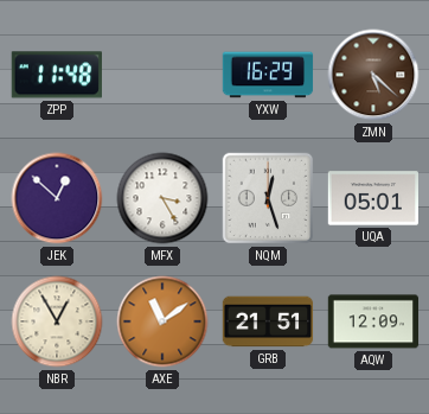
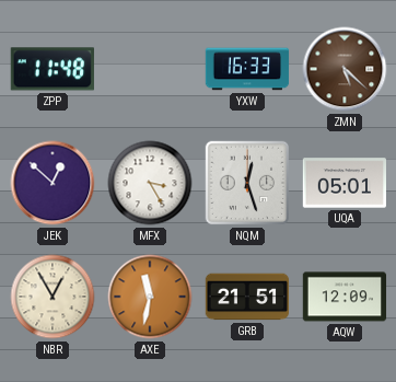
YXW: 16:29 -> 16:33
AXE: 11:09 -> 11:32
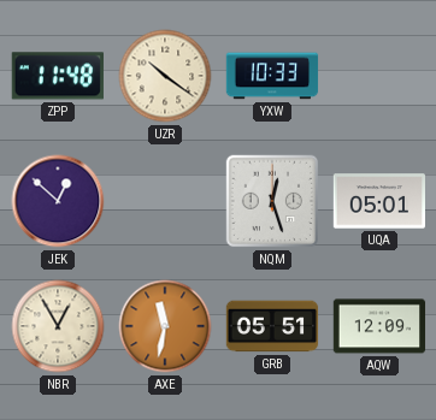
UZR: none -> 10:21
YXW: 16:33 -> 10:33
ZMN: 5:22 -> none
MFX: 3:25 -> none
GRB: 21:51 -> 05:51
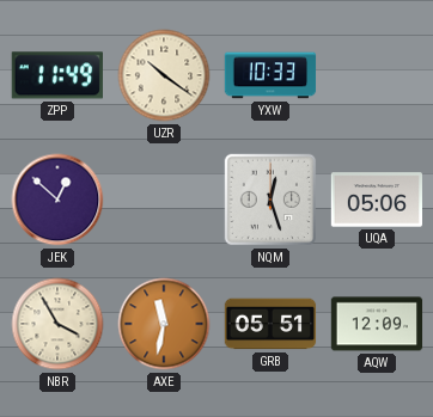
ZPP: 11:48 -> 11:49
UQA: 05:01 -> 05:06
NBR: 12:55 -> 3:55
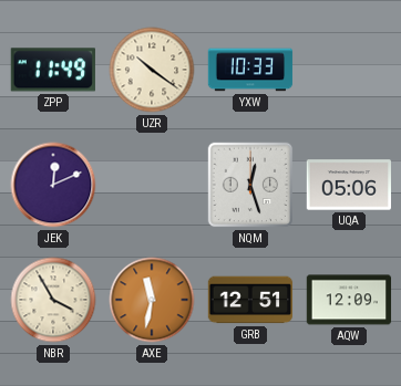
JEK: 12:52 -> 12:11
GRB: 05:51 -> 12:51
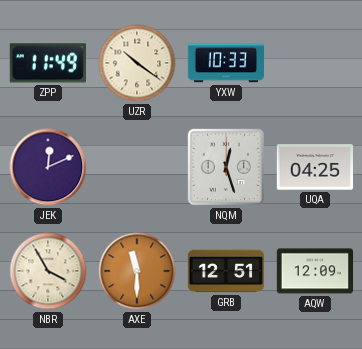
UQA: 05:06 -> 04:25
AXE: 11:32 -> 11:30
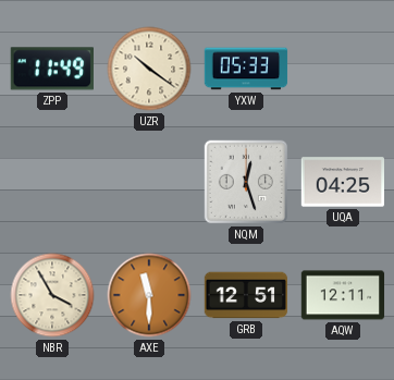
YXW: 10:33 -> 05:33
JEK: 12:11 -> none
AQW: 12:09 -> 12:11
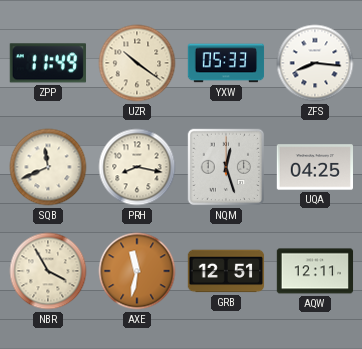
ZFS: none -> 8:16
SQB: none -> 11:41
PRH: none -> 8:17
AXE: 11:30 -> 11:32
